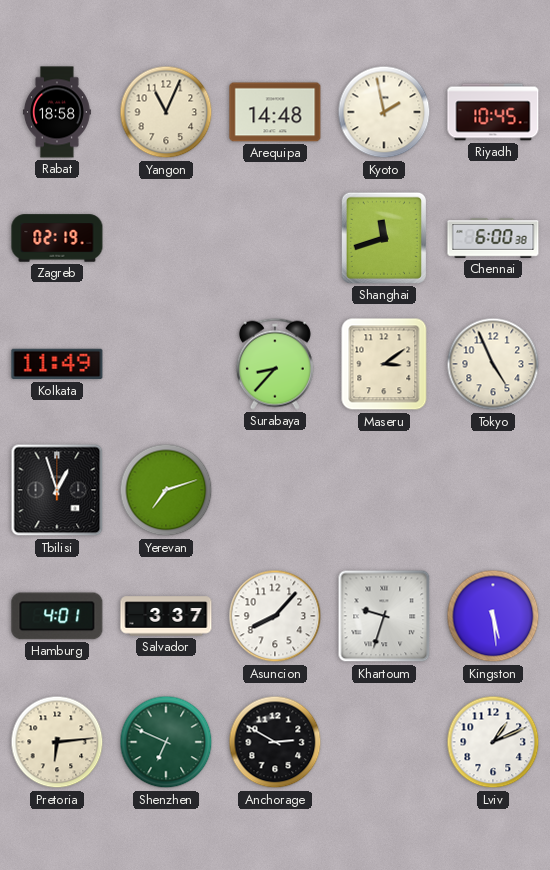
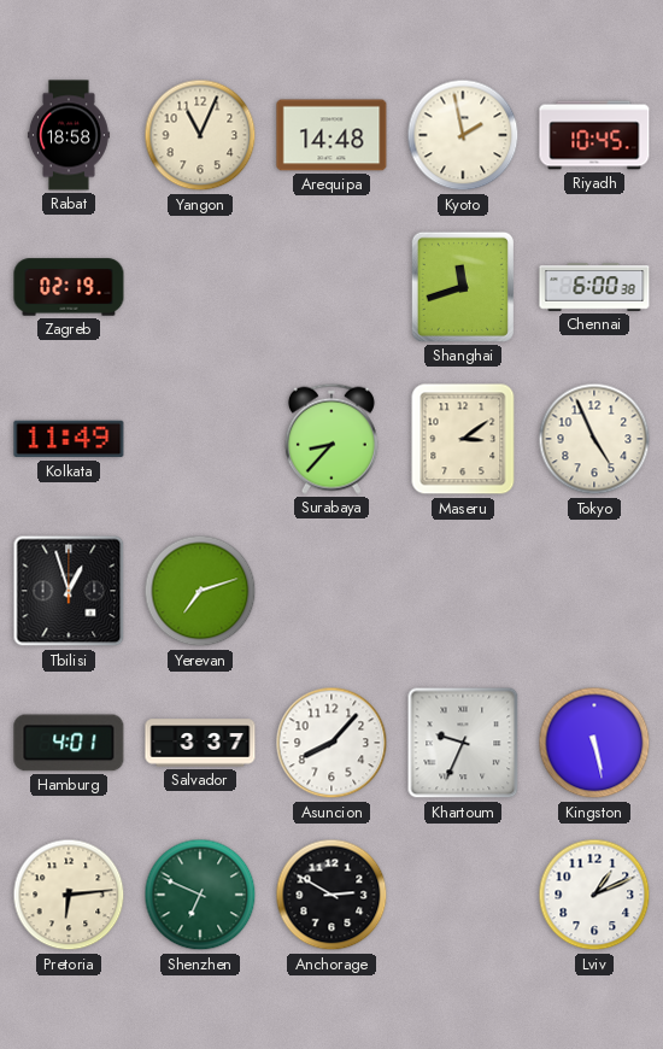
Khartoum: 9:33 -> 9:34
Kingston: 5:29 -> 5:28
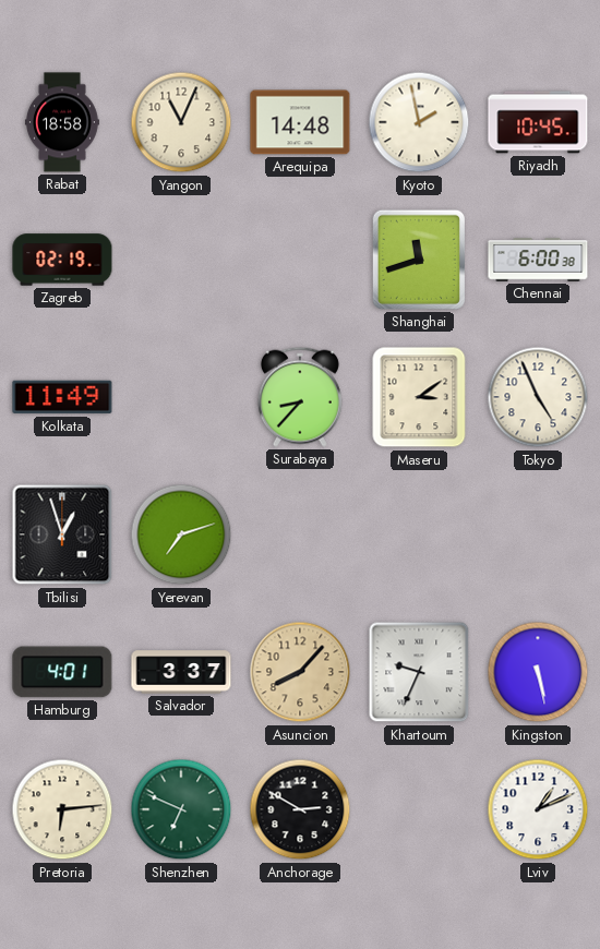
Asuncion dial: white -> champagne
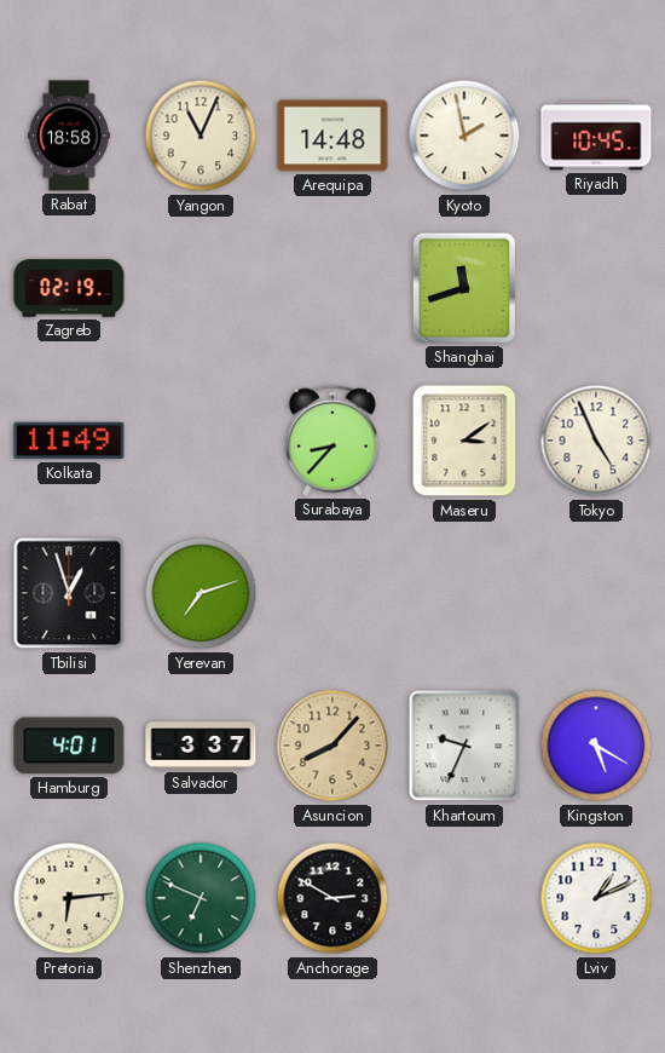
Chennai: 6:00 -> none
Kingston: 5:28 -> 5:20
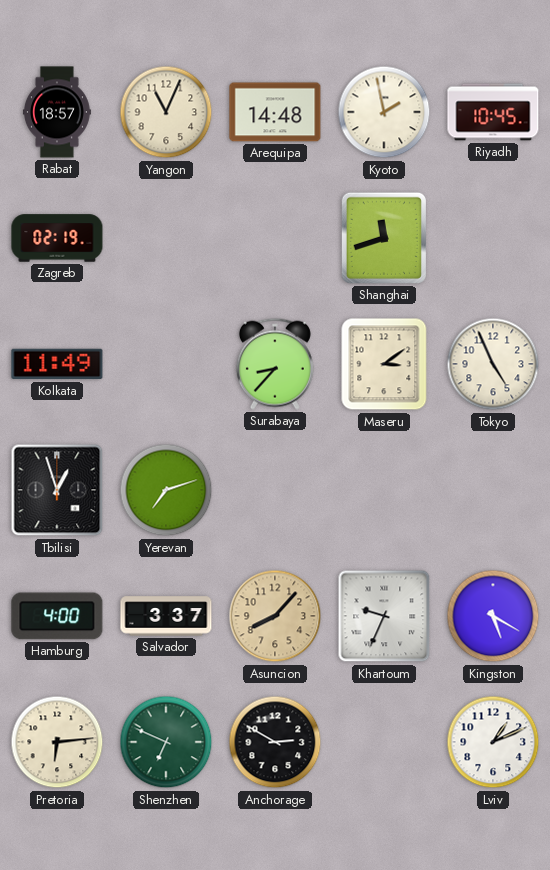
Rabat: 18:58 -> 18:57
Hamburg: 4:01 -> 4:00
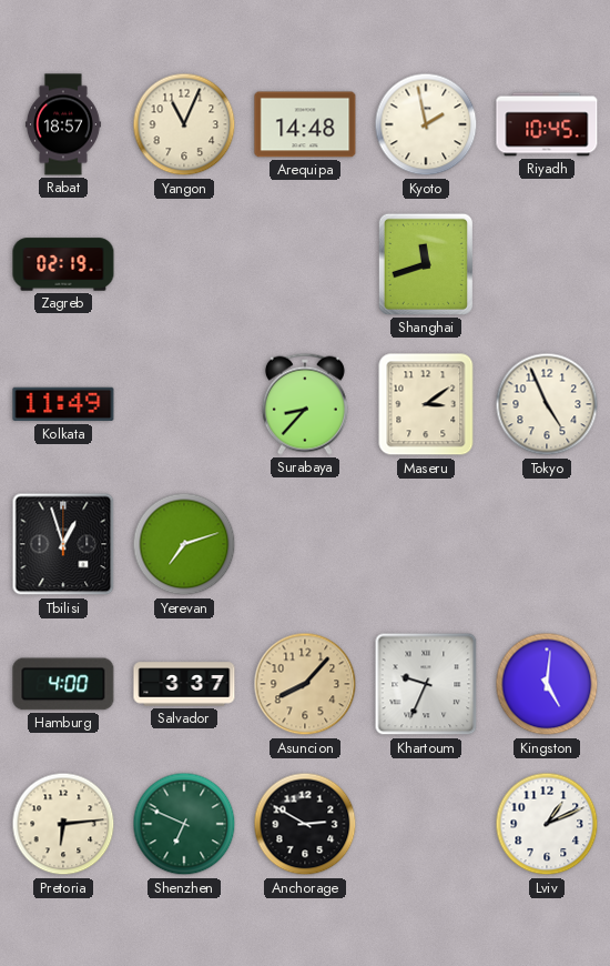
Kingston: 5:20 -> 5:01
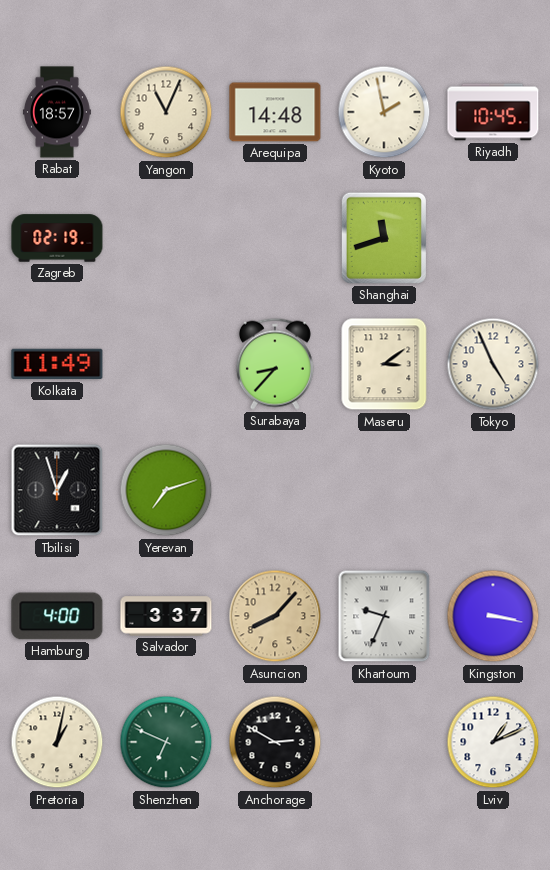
Kingston: 5:01 -> 3:17
Pretoria: 6:14 -> 1:02
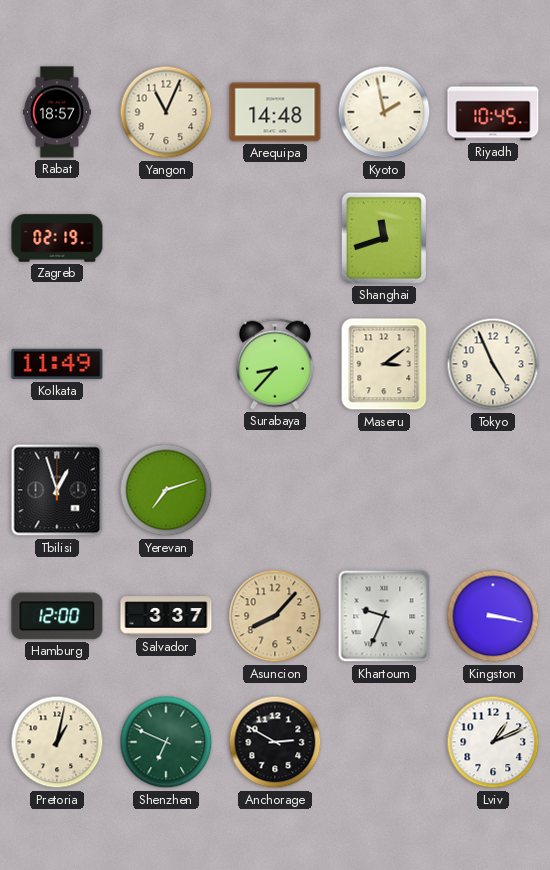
Hamburg: 4:00 -> 12:00
